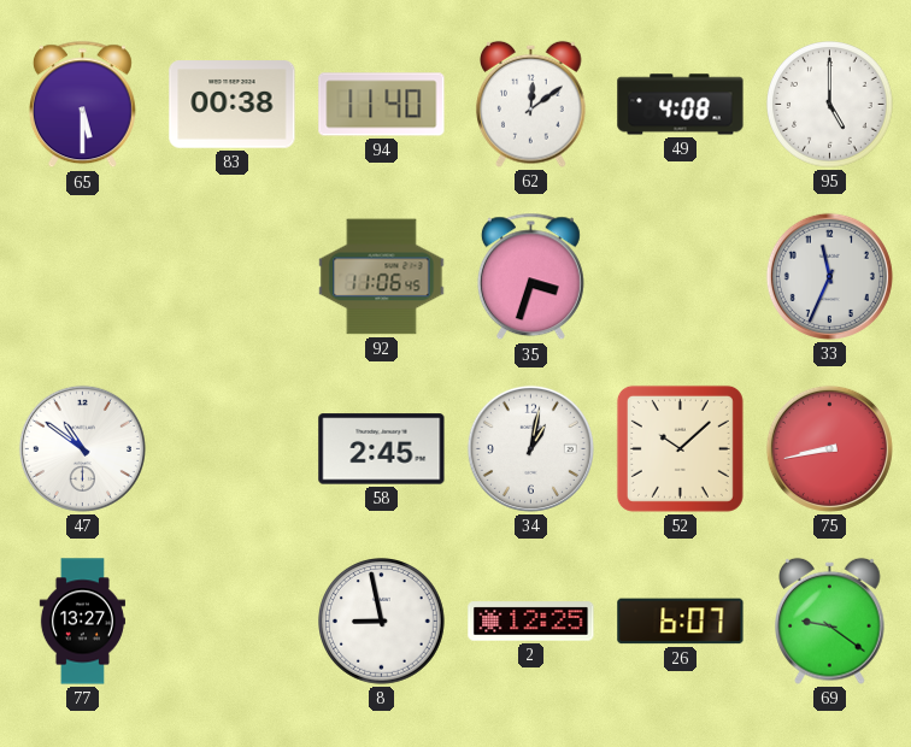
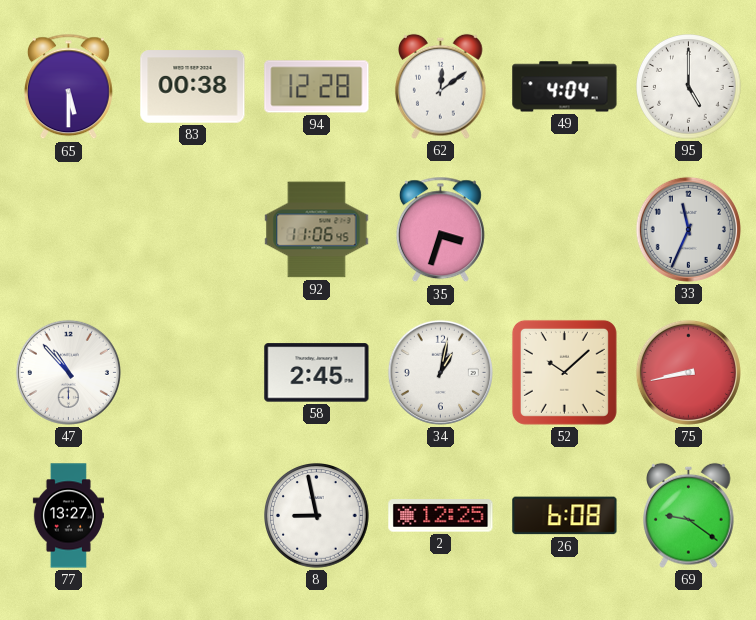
94: 11:40 -> 12:28
49: 4:08 -> 4:04
47: 10:51 -> 10:53
26: 6:07 -> 6:08
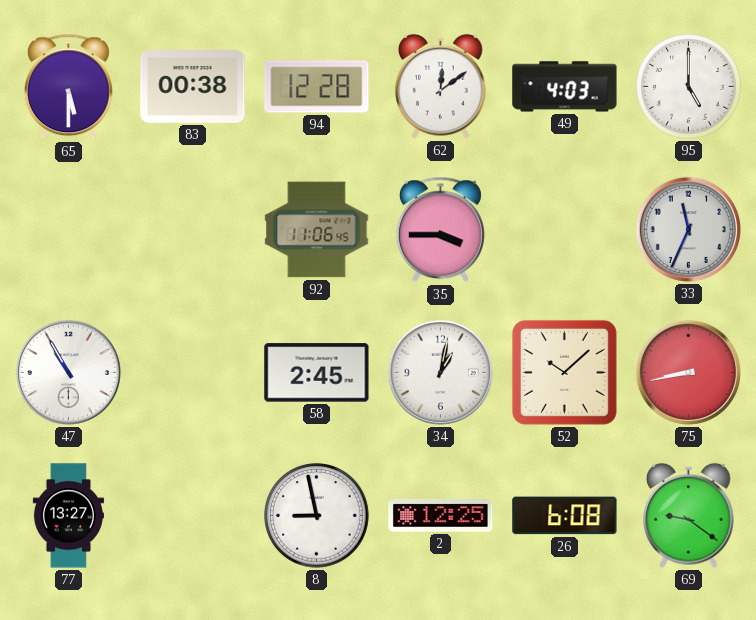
49: 4:04 -> 4:03
35: 3:33 -> 3:45
47: 10:53 -> 10:55
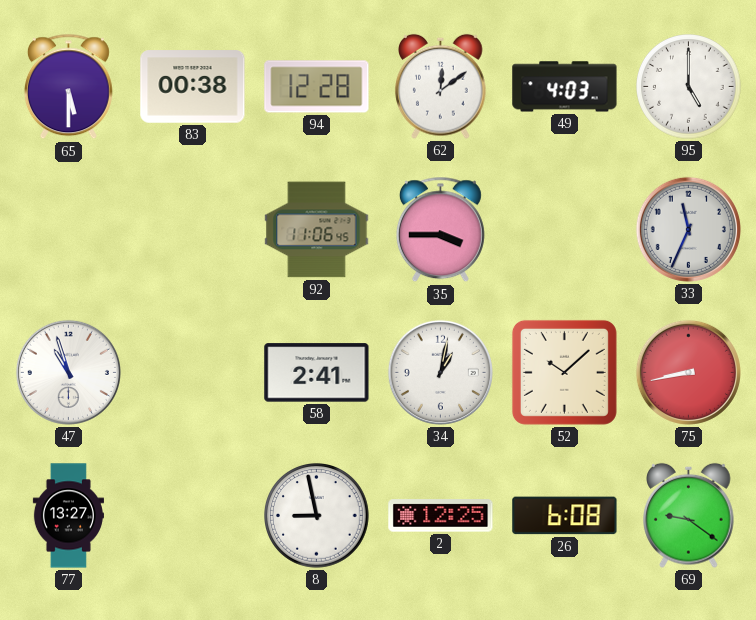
47: 10:55 -> 10:57
58: 2:45 -> 2:41
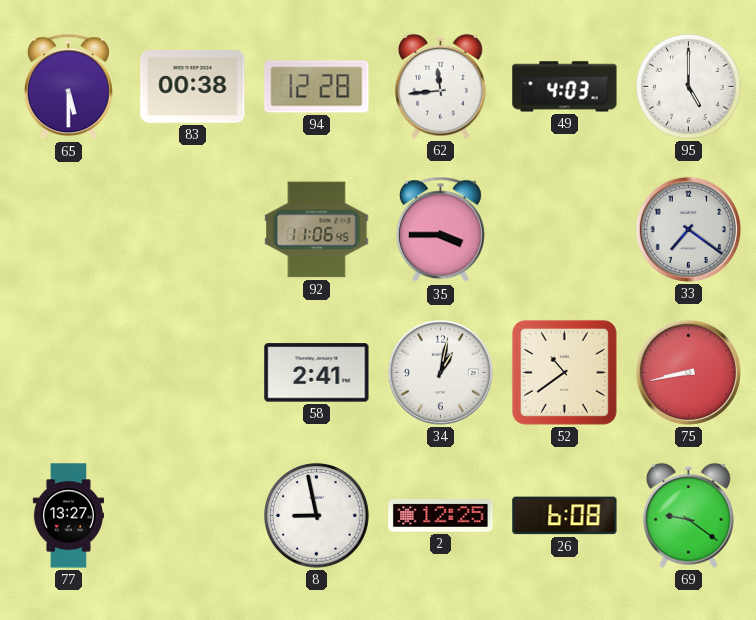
62: 12:09 -> 11:44
33: 11:34 -> 7:21
47: 10:57 -> none
52: 10:08 -> 10:39
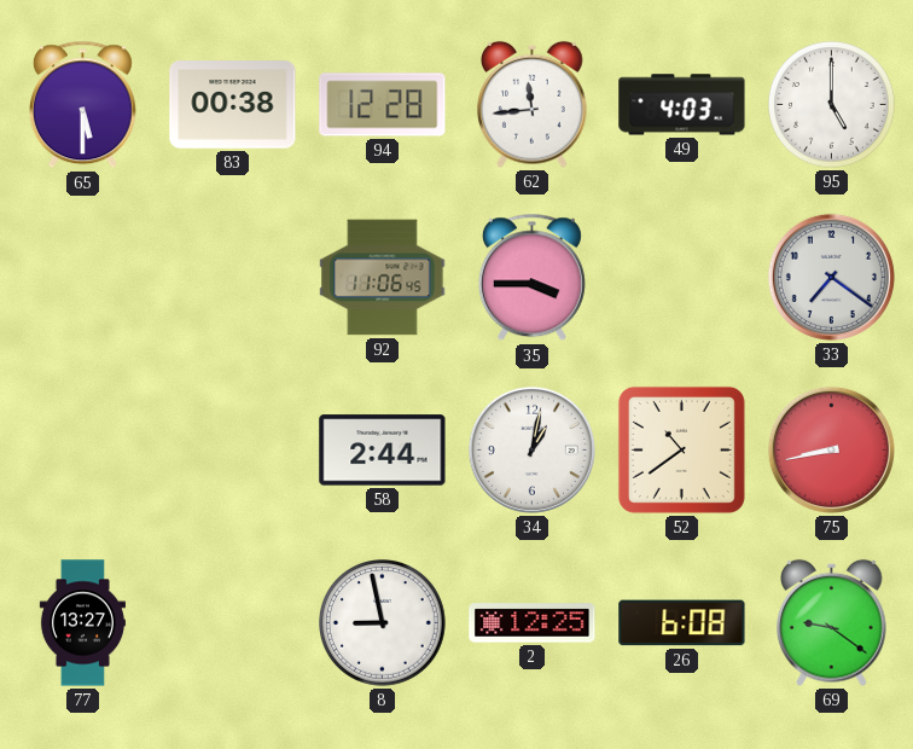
58: 2:41 -> 2:44
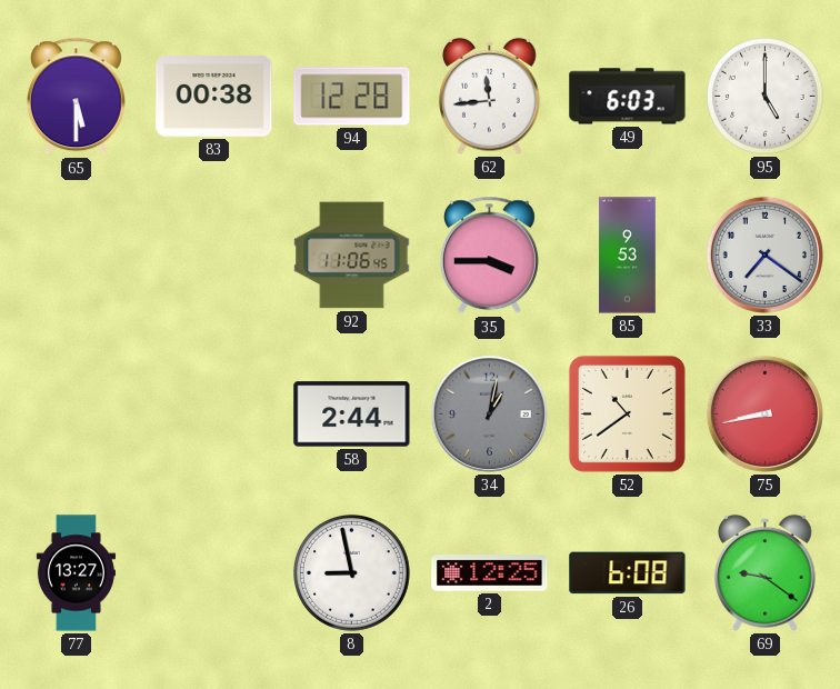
49: 4:03 -> 6:03
85: none -> 9:53
34 dial: white -> grey
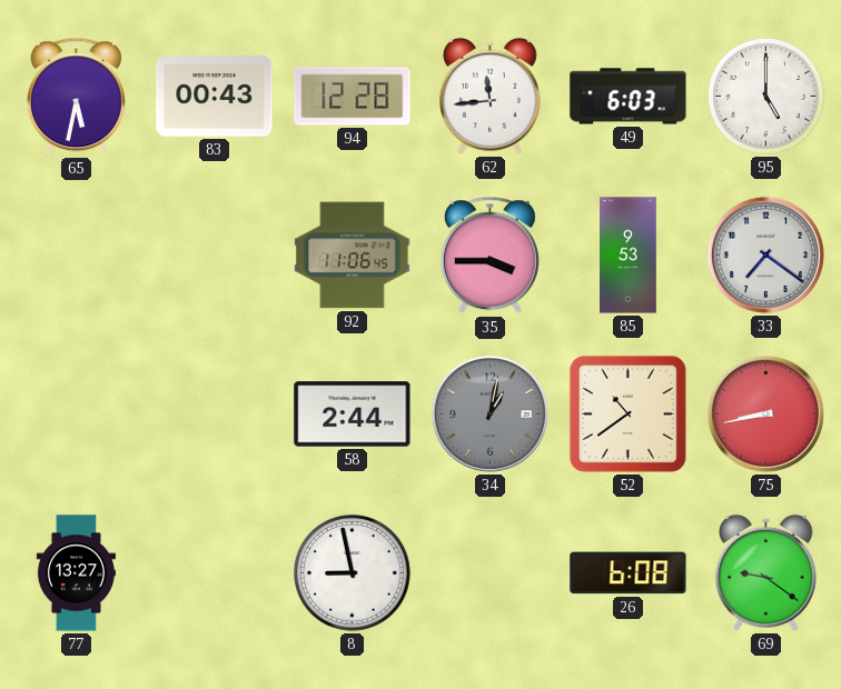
65: 5:30 -> 5:32
83: 00:38 -> 00:43
2: 12:25 -> none
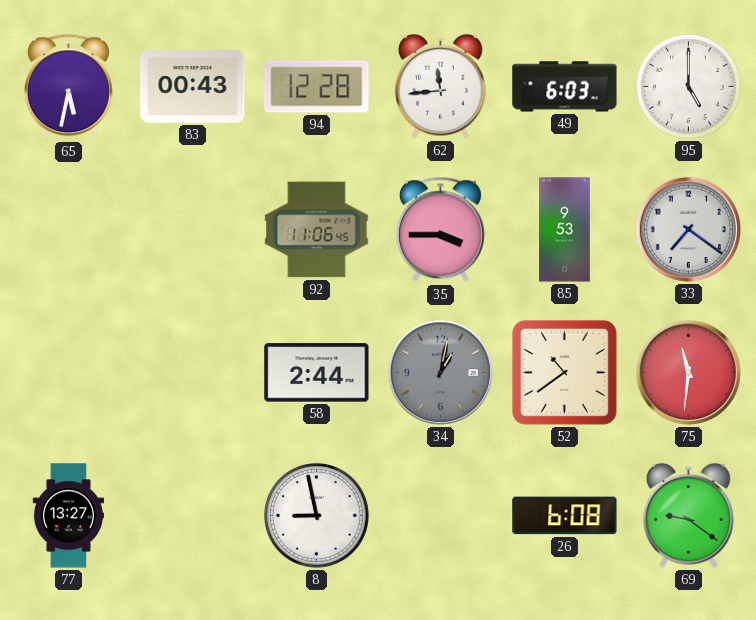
75: 8:43 -> 11:31
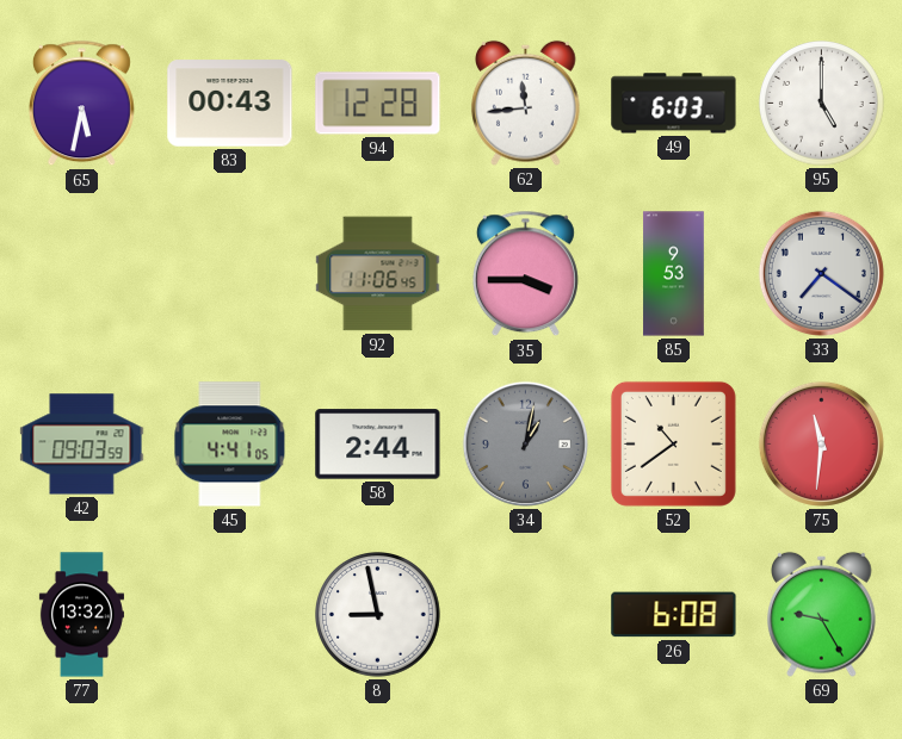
42: none -> 09:03
45: none -> 4:41
77: 13:27 -> 13:32
69: 9:21 -> 9:25
